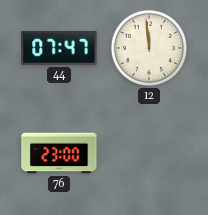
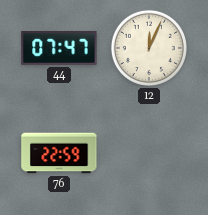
12: 11:59 -> 12:04
76: 23:00 -> 22:59
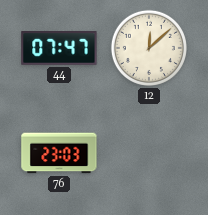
12: 12:04 -> 12:08
76: 22:59 -> 23:03
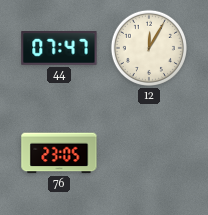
12: 12:08 -> 12:05
76: 23:03 -> 23:05
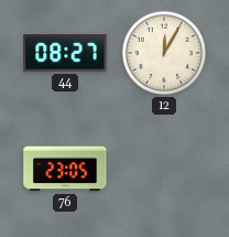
44: 07:47 -> 08:27
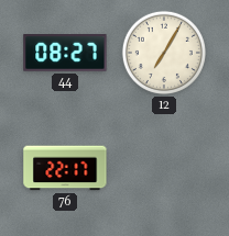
12: 12:05 -> 7:05
76: 23:05 -> 22:17
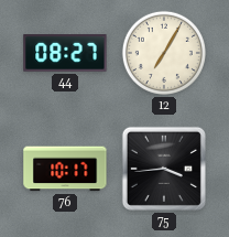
76: 22:17 -> 10:17
75: none -> 3:44
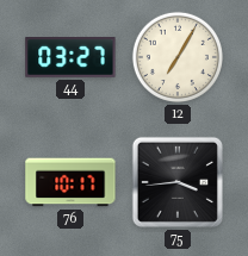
44: 08:27 -> 03:27
